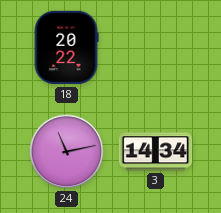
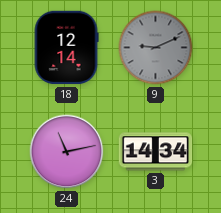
18: 20:22 -> 12:14
9: none -> 9:11
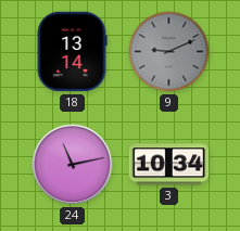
18: 12:14 -> 13:14
3: 14:34 -> 10:34
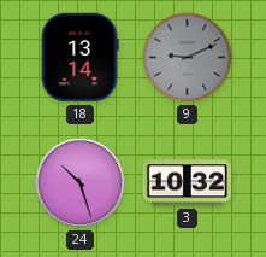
24: 11:13 -> 10:27
3: 10:34 -> 10:32
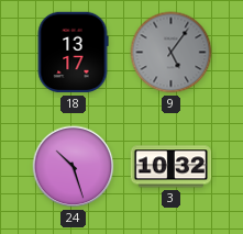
18: 13:14 -> 13:17
9: 9:11 -> 5:06
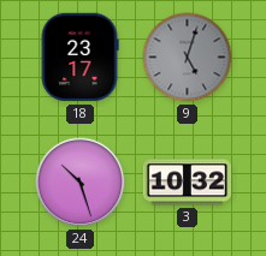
18: 13:17 -> 23:17
9: 5:06 -> 5:03
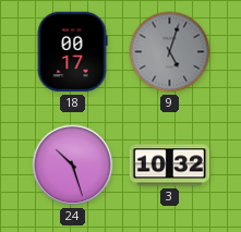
18: 23:17 -> 00:17
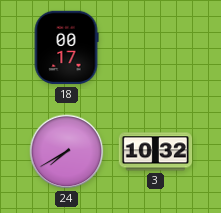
9: 5:03 -> none
24: 10:27 -> 7:40
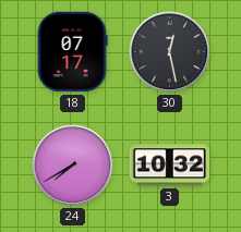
18: 00:17 -> 07:17
30: none -> 12:28
